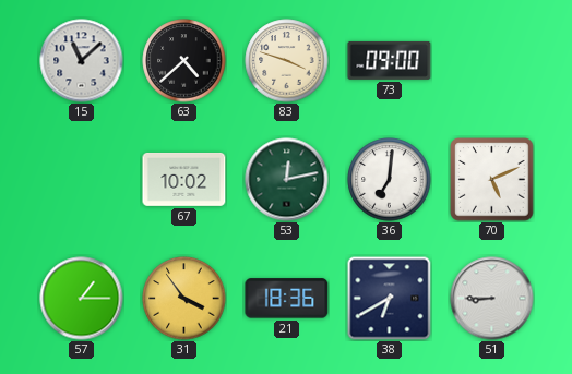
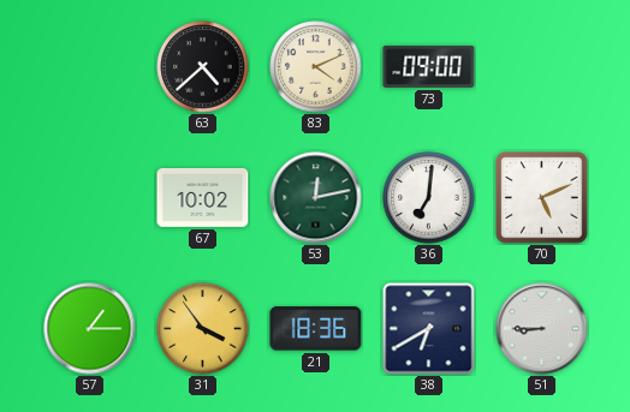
15: 11:08 -> none
83: 3:48 -> 4:11
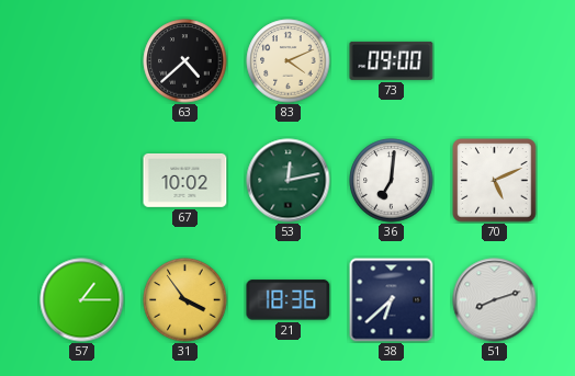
38: 6:40 -> 6:38
51: 8:45 -> 8:12
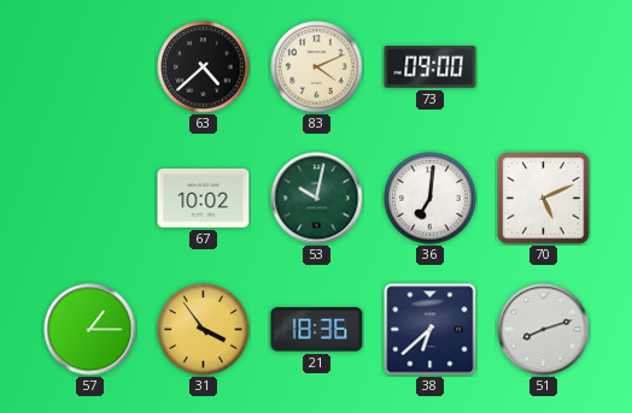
53: 12:13 -> 10:02
